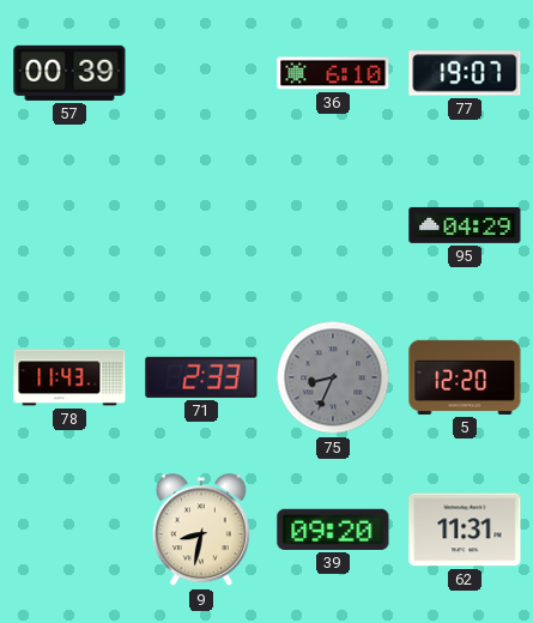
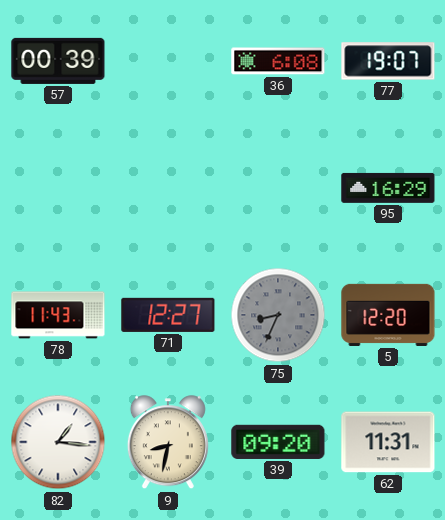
36: 6:10 -> 6:08
95: 04:29 -> 16:29
71: 2:33 -> 12:27
82: none -> 1:16
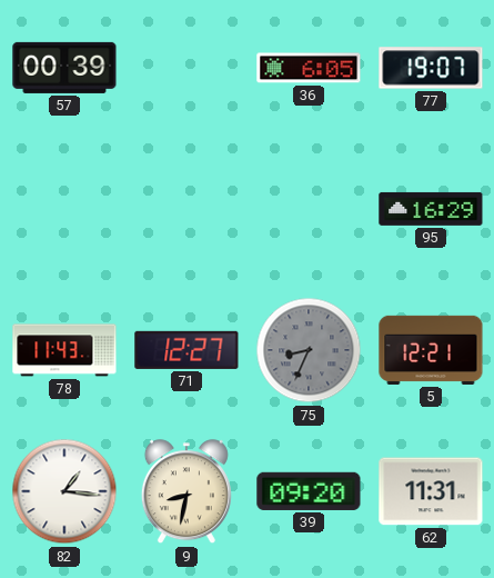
36: 6:08 -> 6:05
5: 12:20 -> 12:21
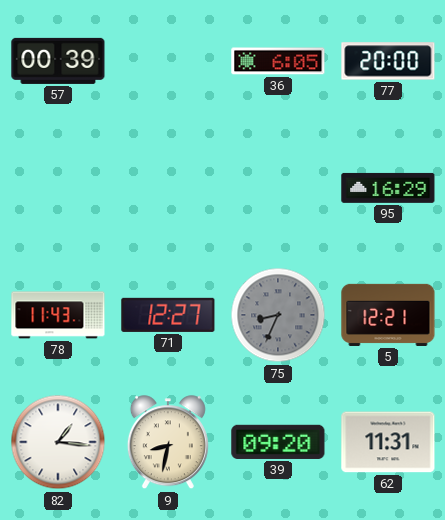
77: 19:07 -> 20:00
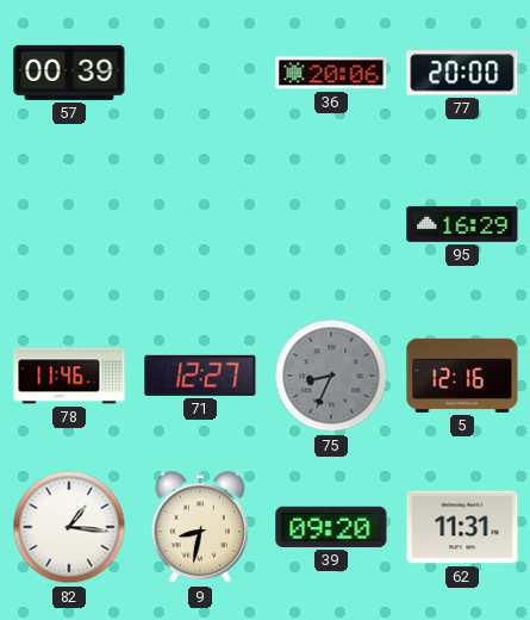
36: 6:05 -> 20:06
78: 11:43 -> 11:46
5: 12:21 -> 12:16
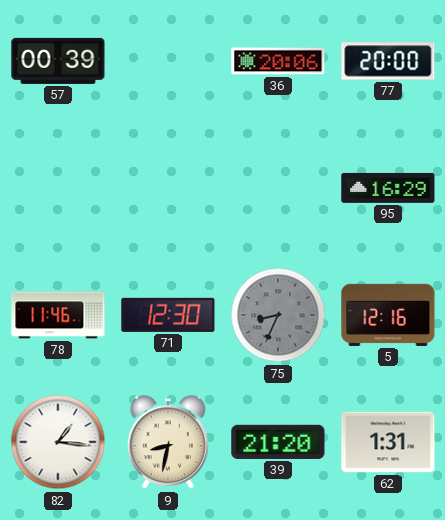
71: 12:27 -> 12:30
39: 09:20 -> 21:20
62: 11:31 -> 1:31
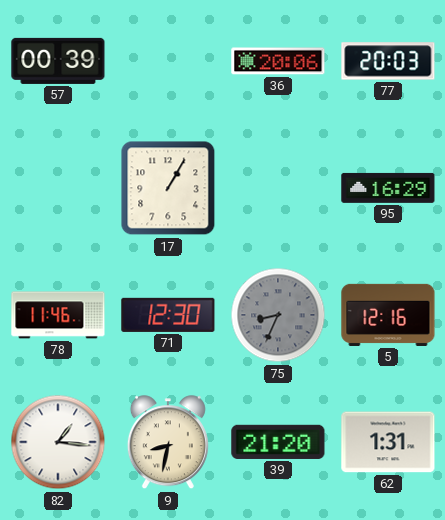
77: 20:00 -> 20:03
17: none -> 1:05
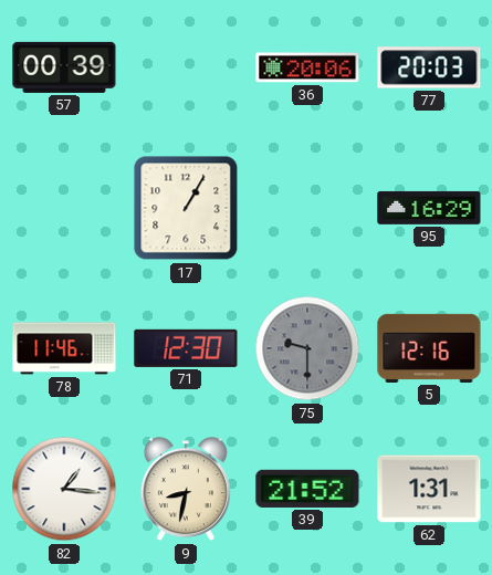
75: 8:34 -> 9:30
39: 21:20 -> 21:52
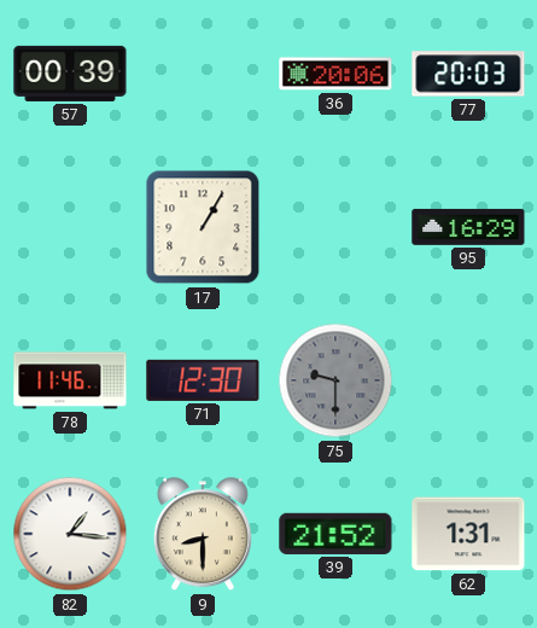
5: 12:16 -> none
9: 8:32 -> 8:30
